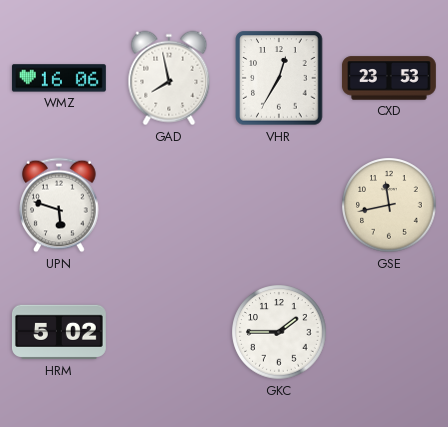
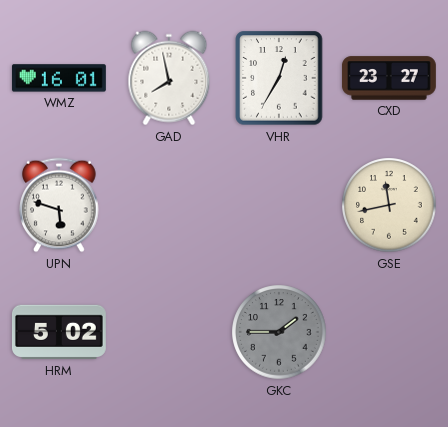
WMZ: 16:06 -> 16:01
CXD: 23:53 -> 23:27
GKC dial: white -> grey
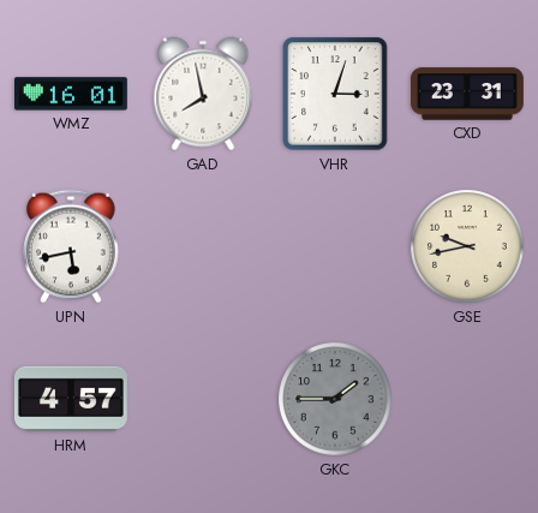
VHR: 12:35 -> 3:03
CXD: 23:27 -> 23:31
UPN: 5:48 -> 5:43
GSE: 11:43 -> 9:43
HRM: 5:02 -> 4:57
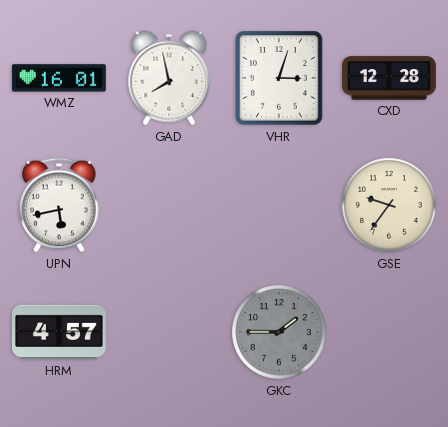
CXD: 23:31 -> 12:28
GSE: 9:43 -> 9:36
